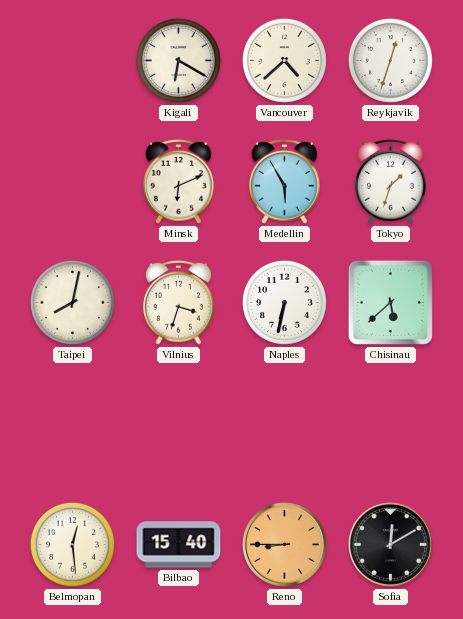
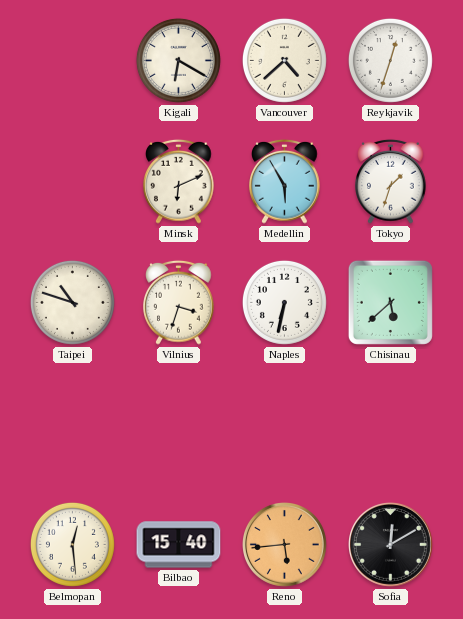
Taipei: 8:02 -> 10:48
Reno: 8:45 -> 5:44
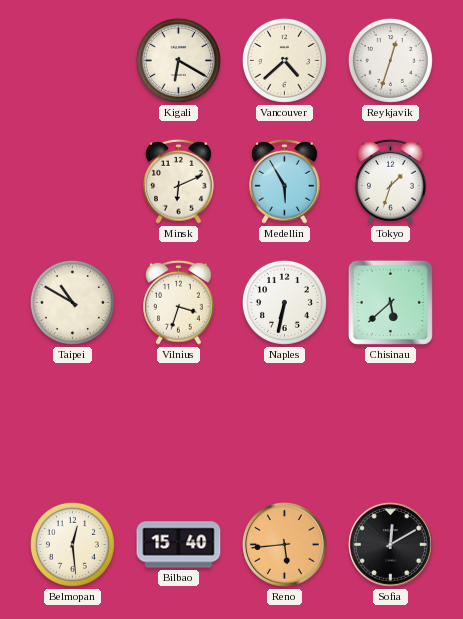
Taipei: 10:48 -> 10:50
